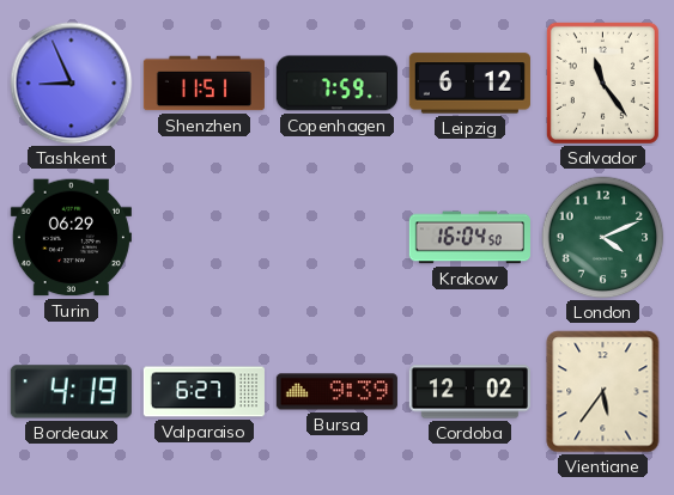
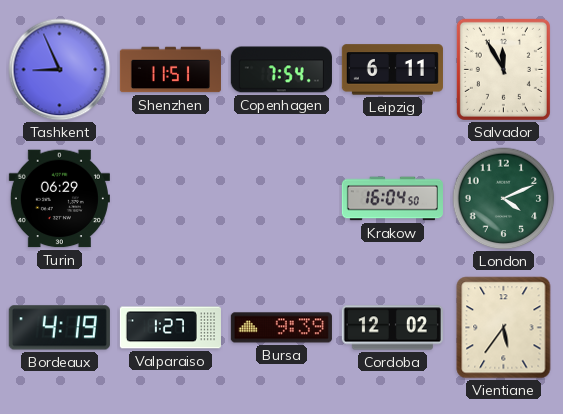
Copenhagen: 7:59 -> 7:54
Leipzig: 6:12 -> 6:11
Salvador: 11:24 -> 11:55
Valparaiso: 6:27 -> 1:27
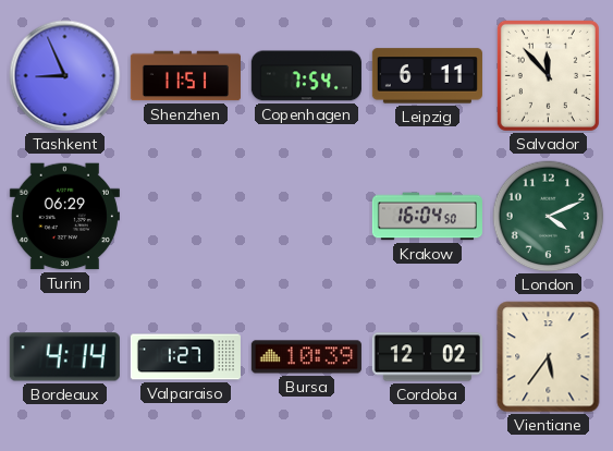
Salvador: 11:55 -> 11:53
Bordeaux: 4:19 -> 4:14
Bursa: 9:39 -> 10:39
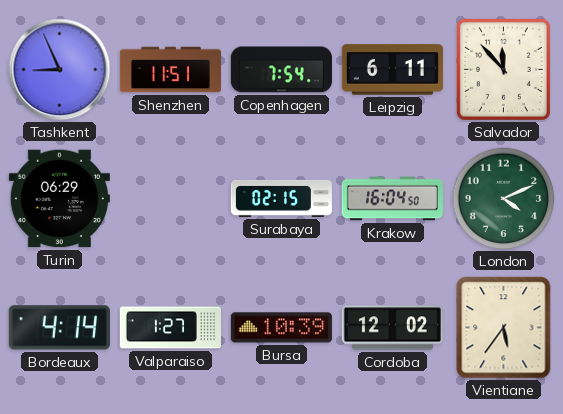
Surabaya: none -> 02:15
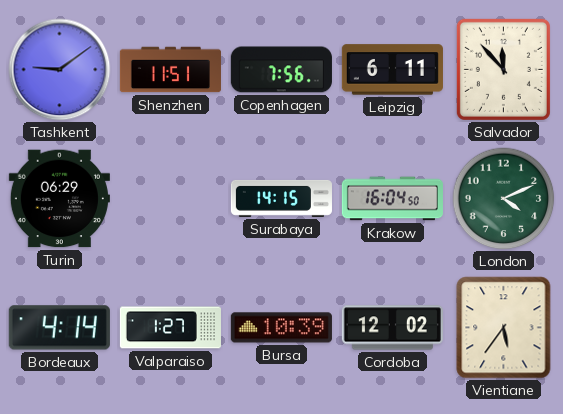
Tashkent: 8:56 -> 9:09
Copenhagen: 7:54 -> 7:56
Surabaya: 02:15 -> 14:15
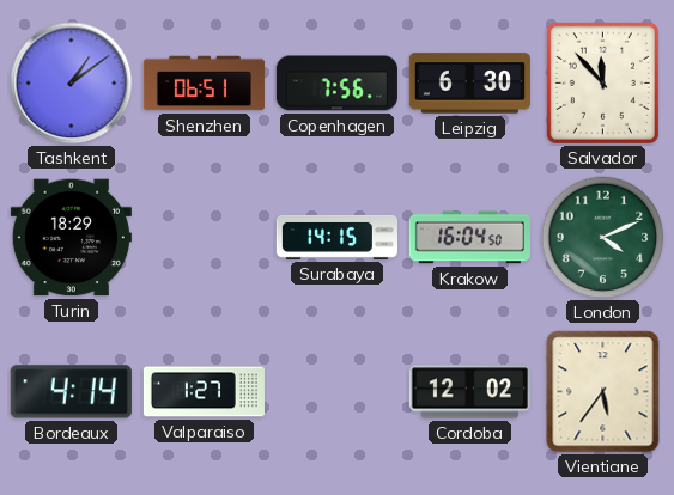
Tashkent: 9:09 -> 1:09
Shenzhen: 11:51 -> 06:51
Leipzig: 6:11 -> 6:30
Turin: 06:29 -> 18:29
Bursa: 10:39 -> none
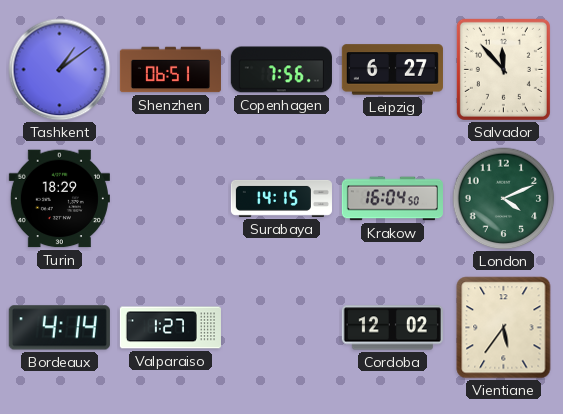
Leipzig: 6:30 -> 6:27
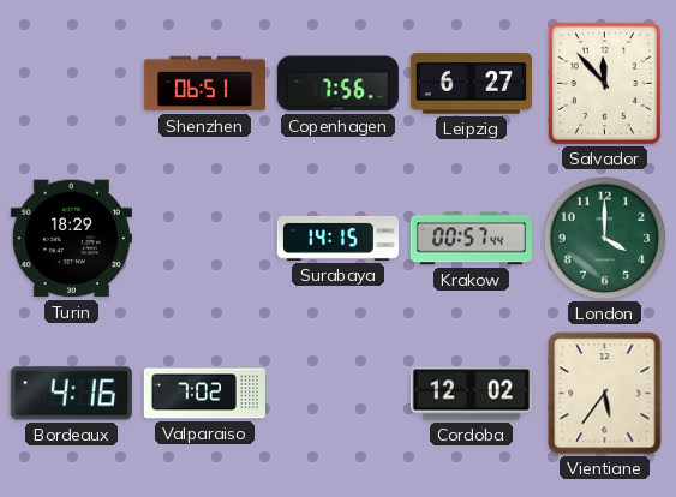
Tashkent: 1:09 -> none
Krakow: 16:04 -> 00:57
London: 4:11 -> 4:00
Bordeaux: 4:14 -> 4:16
Valparaiso: 1:27 -> 7:02
